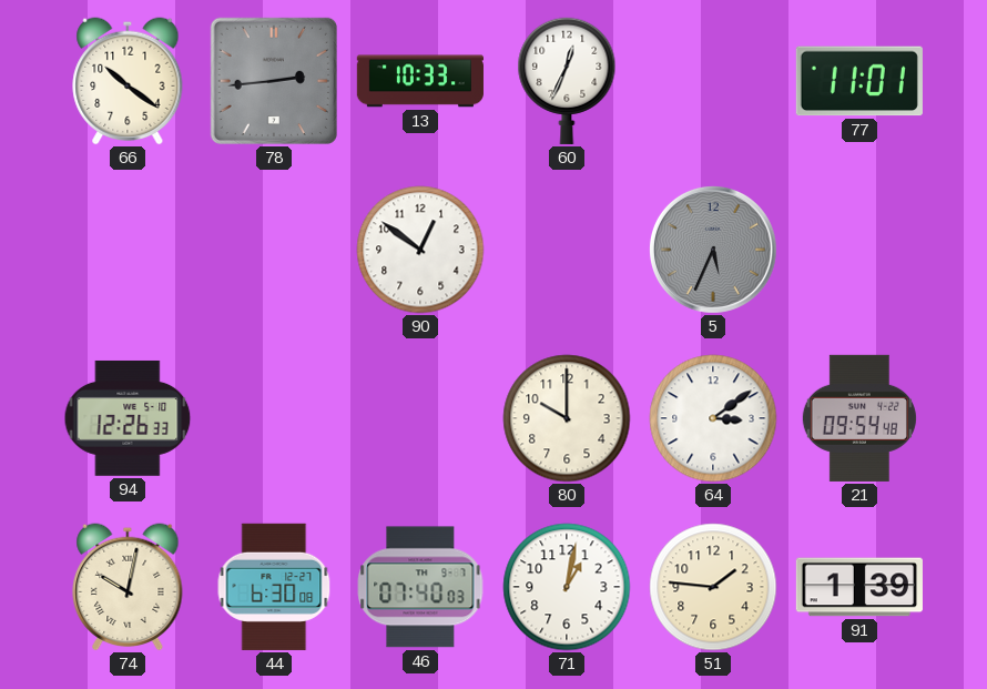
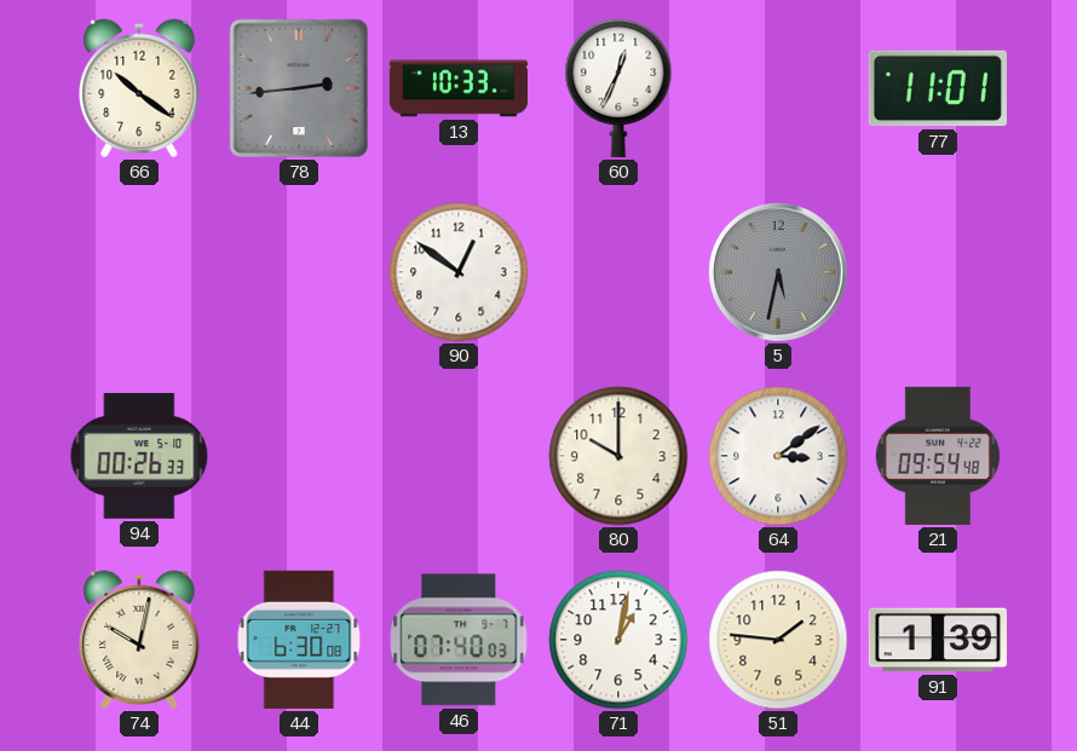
5: 5:34 -> 5:32
94: 12:26 -> 00:26
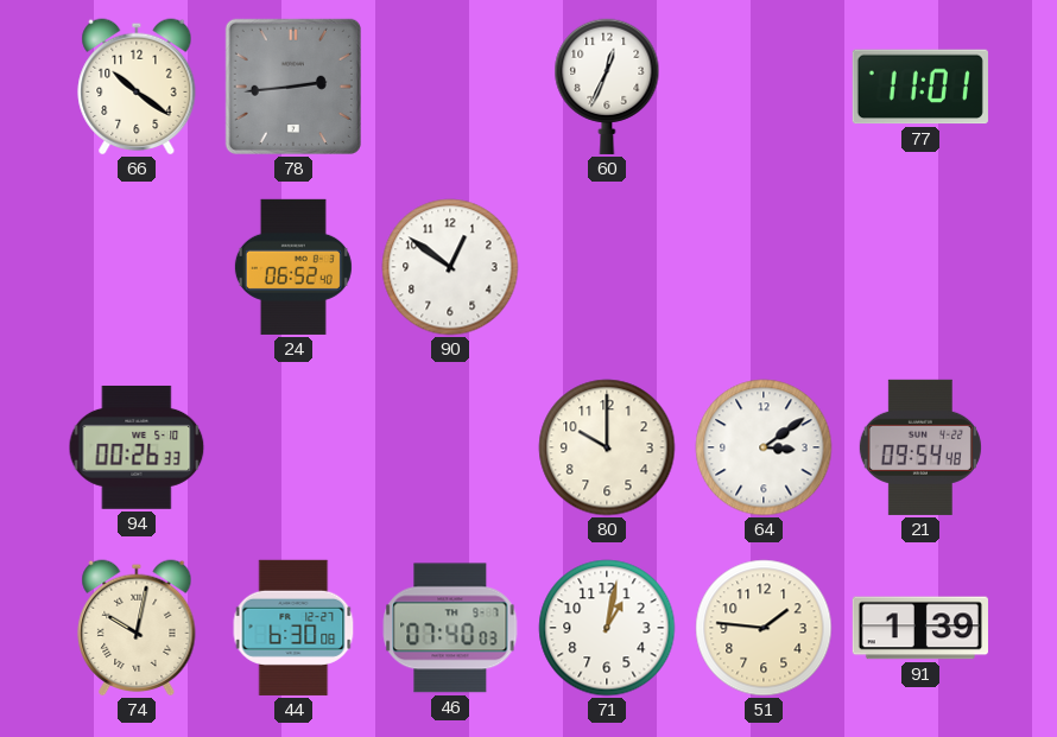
13: 10:33 -> none
24: none -> 06:52
5: 5:32 -> none
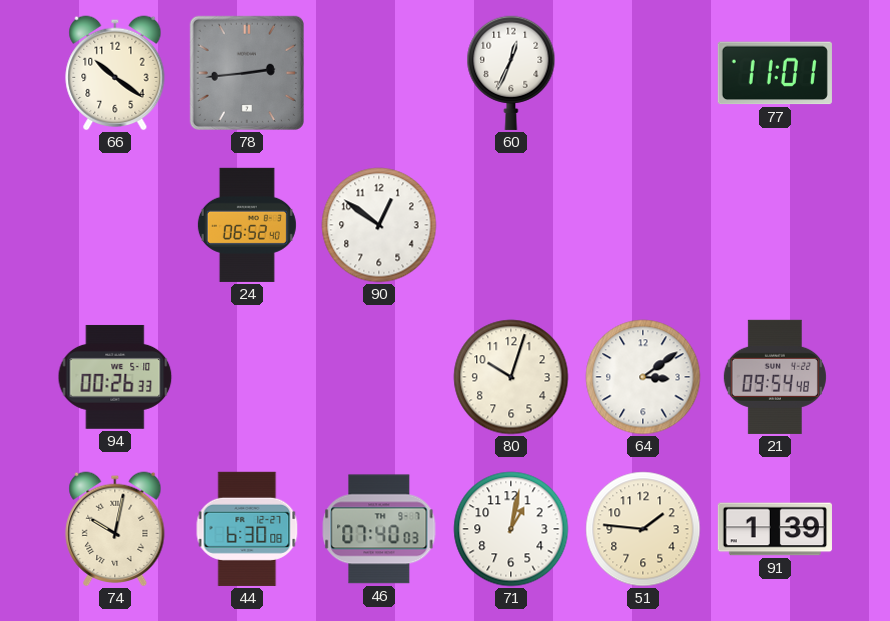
80: 10:00 -> 10:03
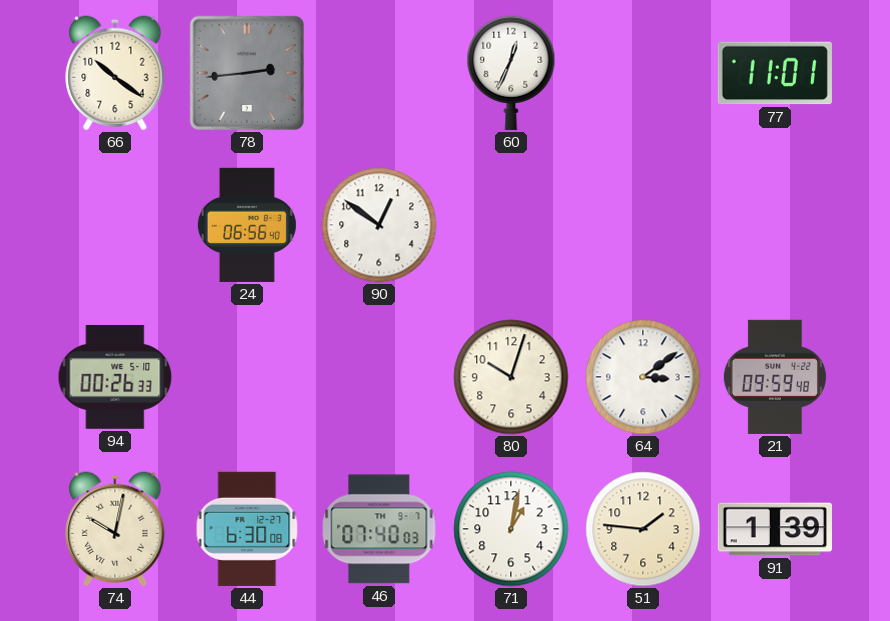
24: 06:52 -> 06:56
21: 09:54 -> 09:59
